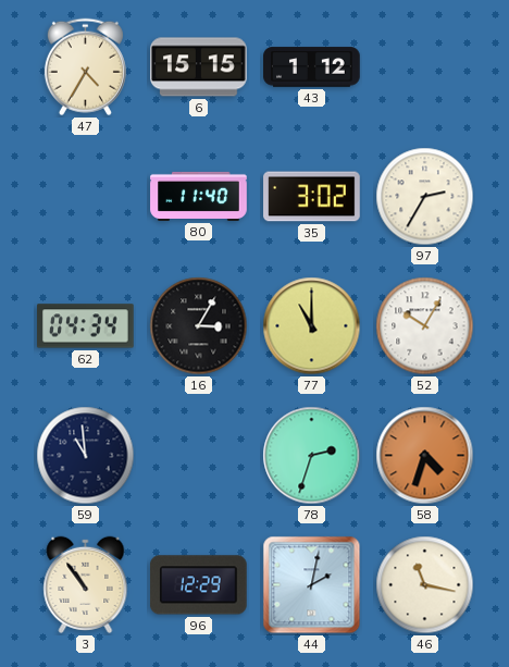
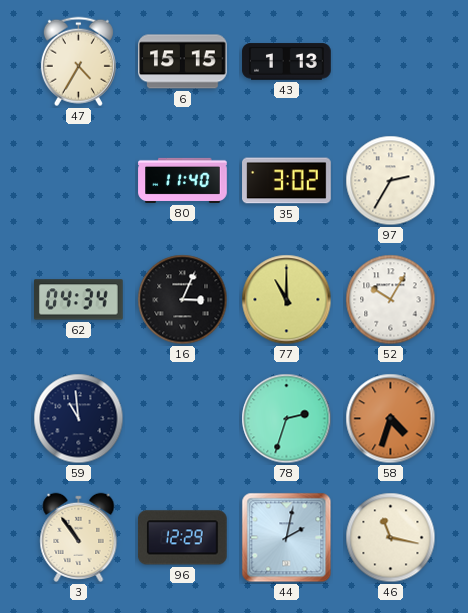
43: 1:12 -> 1:13
16: 3:05 -> 3:04
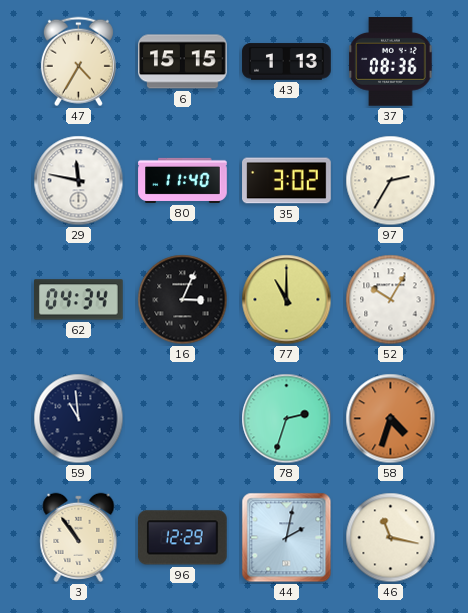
37: none -> 08:36
29: none -> 11:47
